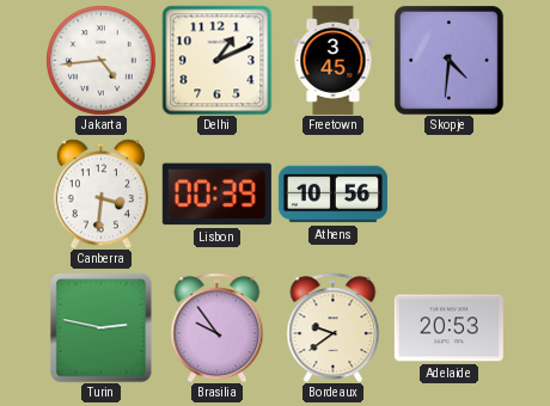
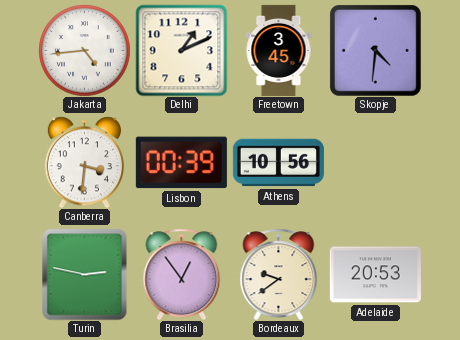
Brasilia: 9:54 -> 12:54
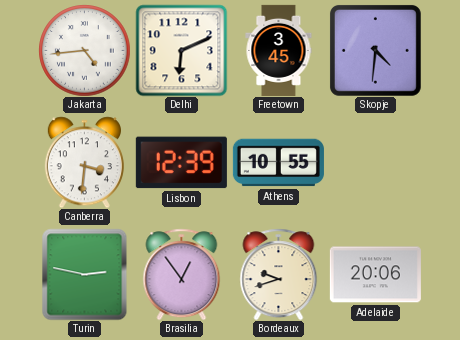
Delhi: 1:11 -> 6:11
Lisbon: 00:39 -> 12:39
Athens: 10:56 -> 10:55
Bordeaux: 9:39 -> 9:42
Adelaide: 20:53 -> 20:06
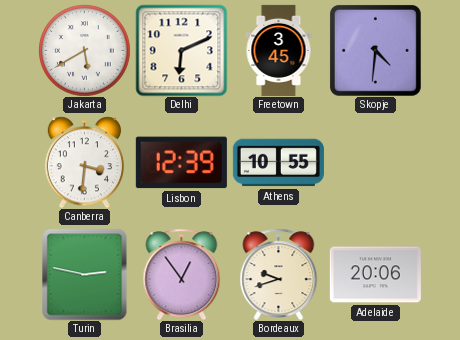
Jakarta: 4:44 -> 5:40
